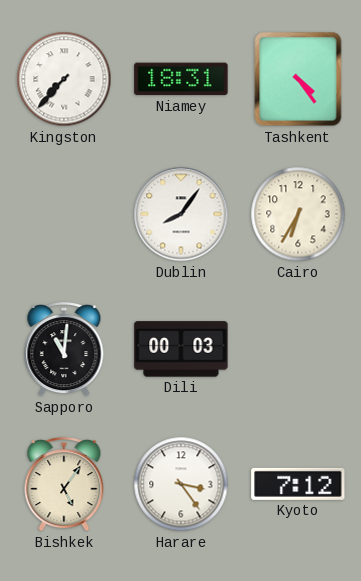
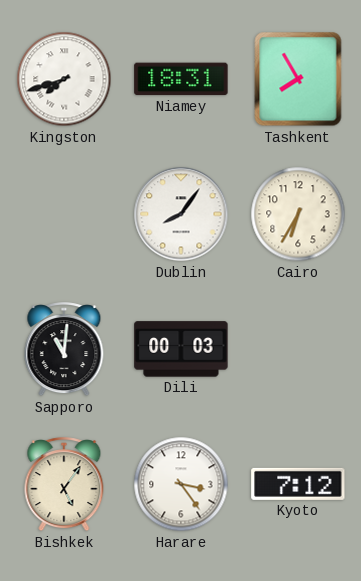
Kingston: 7:37 -> 7:42
Tashkent: 4:24 -> 7:55
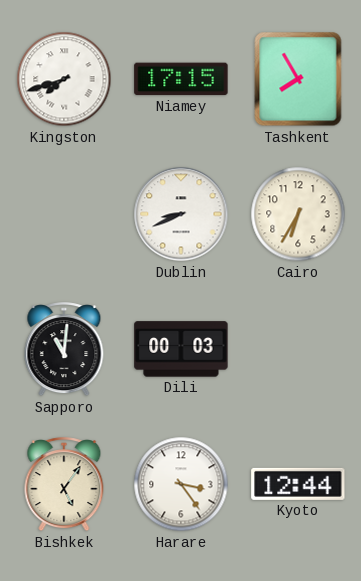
Niamey: 18:31 -> 17:15
Dublin: 8:06 -> 8:41
Kyoto: 7:12 -> 12:44
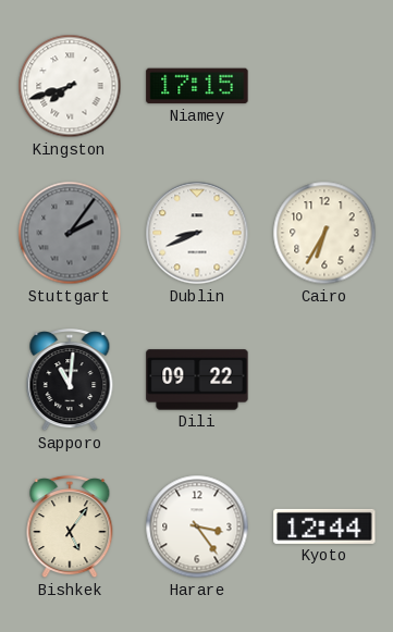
Tashkent: 7:55 -> none
Stuttgart: none -> 2:06
Dili: 00:03 -> 09:22
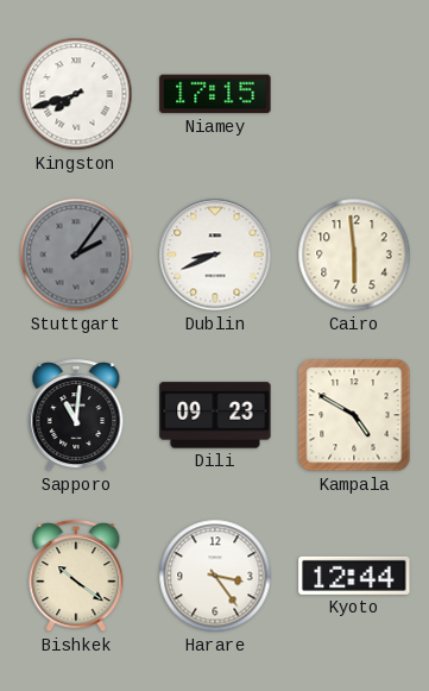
Cairo: 6:35 -> 5:59
Dili: 09:22 -> 09:23
Kampala: none -> 4:50
Bishkek: 5:06 -> 10:21
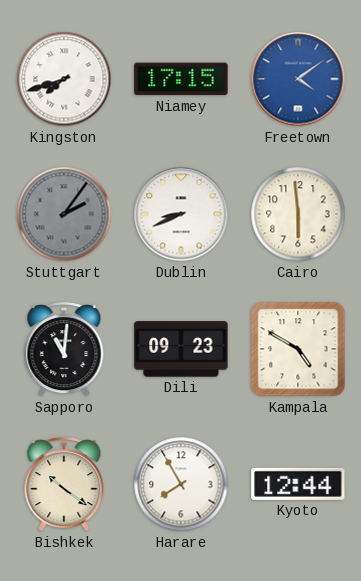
Freetown: none -> 4:09
Harare: 3:24 -> 7:55
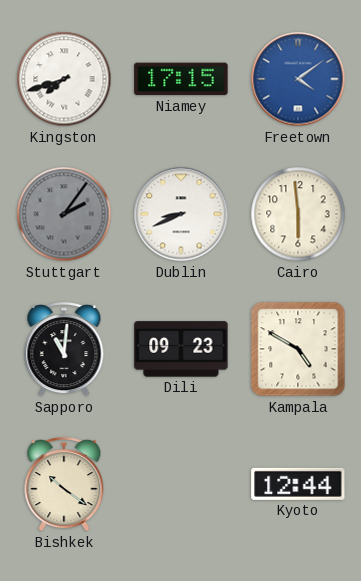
Harare: 7:55 -> none
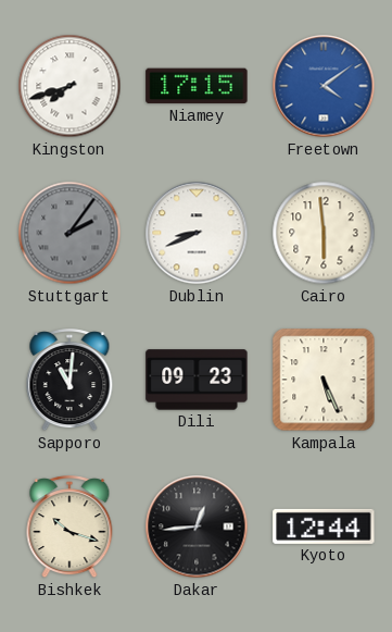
Kampala: 4:50 -> 5:26
Bishkek: 10:21 -> 10:18
Dakar: none -> 12:44
